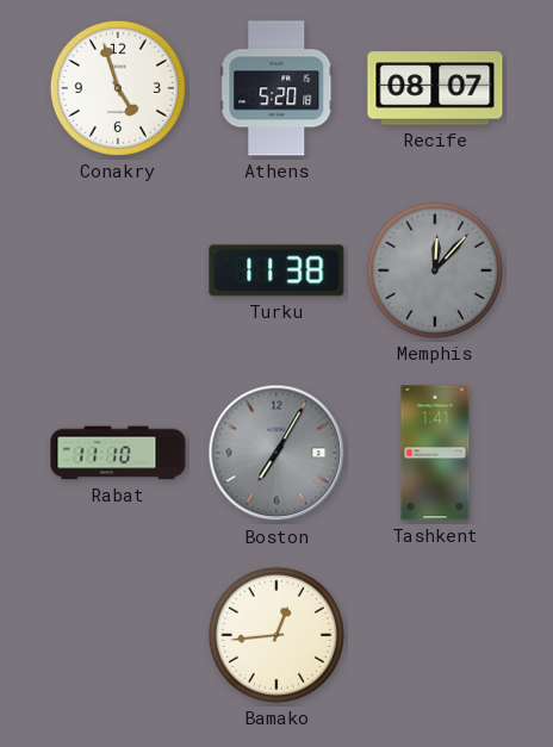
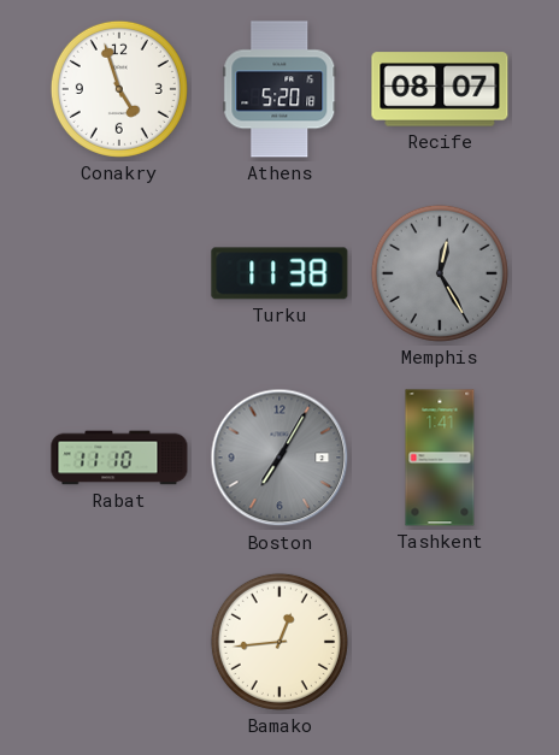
Memphis: 12:07 -> 12:25
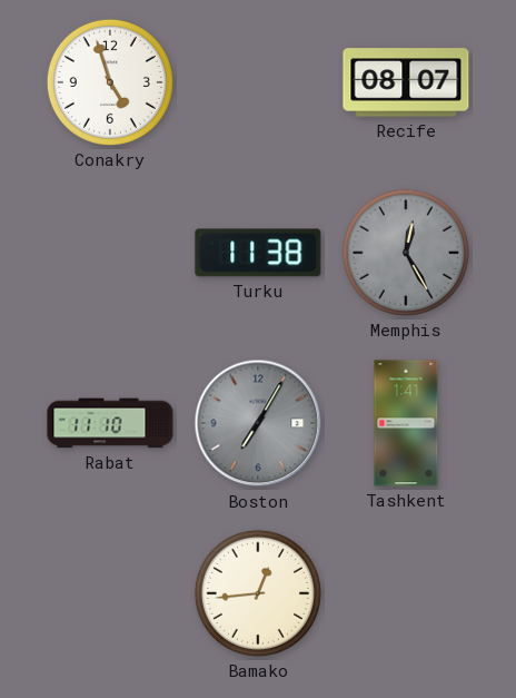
Athens: 5:20 -> none
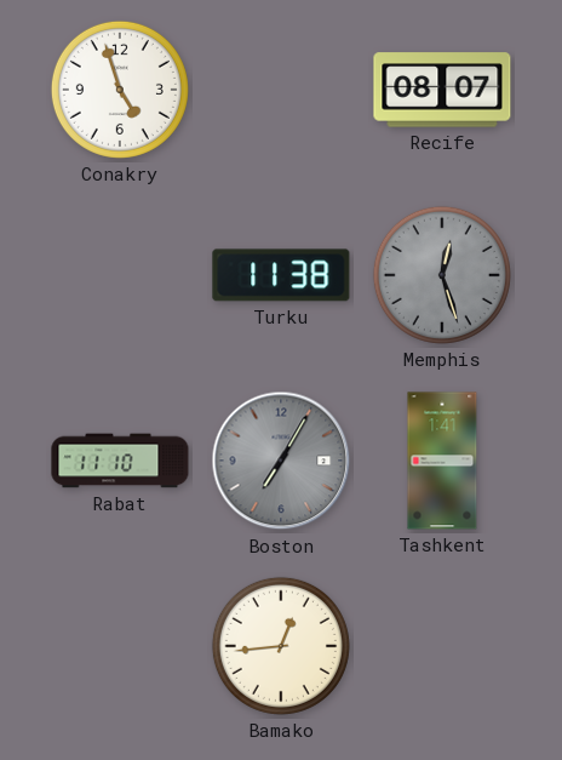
Memphis: 12:25 -> 12:27
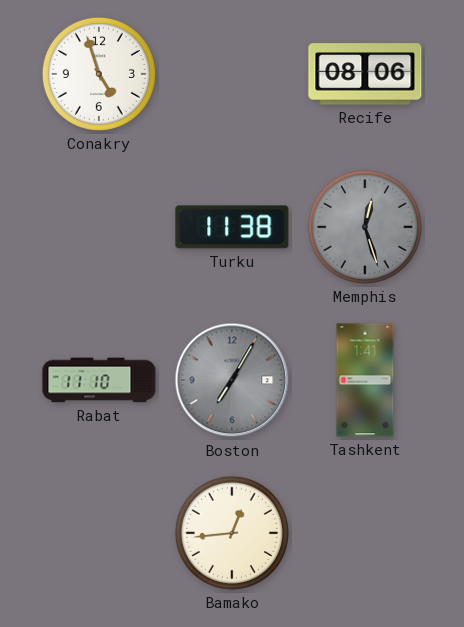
Recife: 08:07 -> 08:06
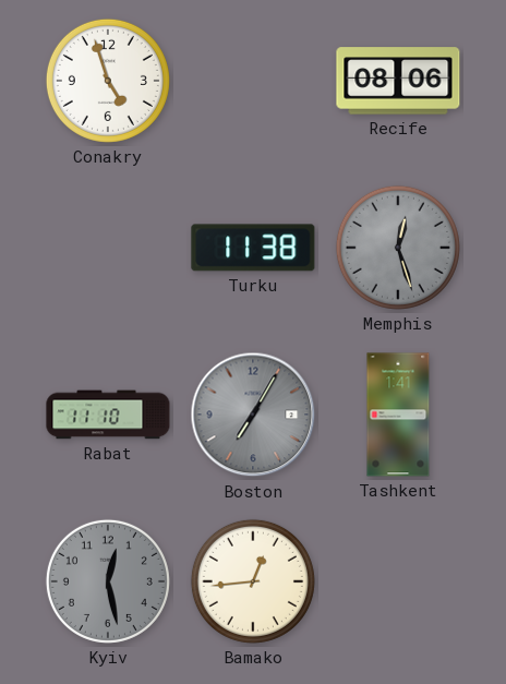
Kyiv: none -> 12:28
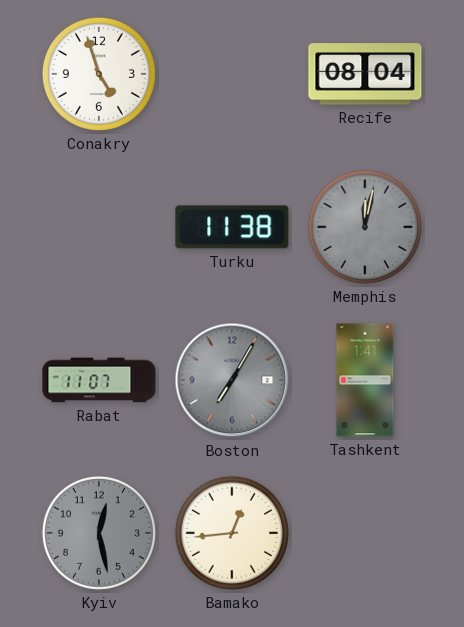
Recife: 08:06 -> 08:04
Memphis: 12:27 -> 12:02
Rabat: 11:10 -> 11:07
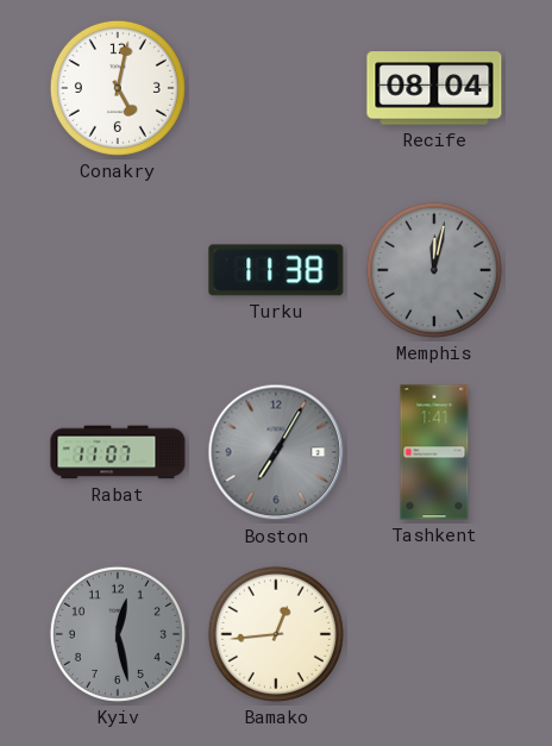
Conakry: 4:57 -> 5:02
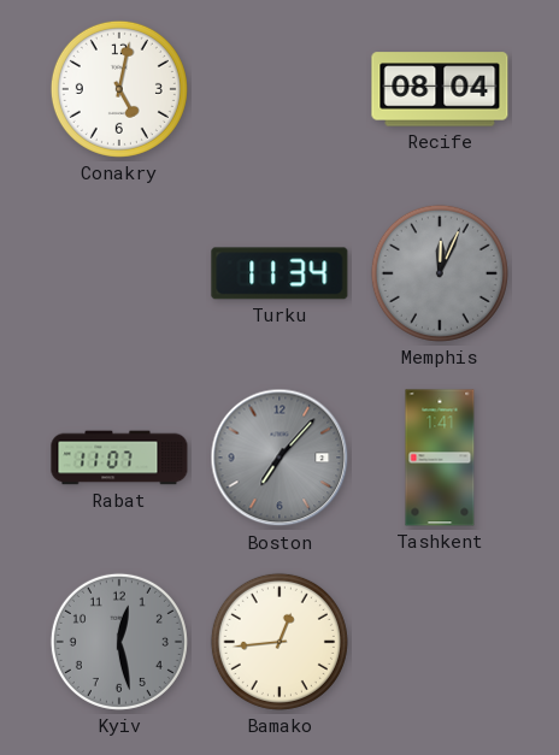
Turku: 11:38 -> 11:34
Memphis: 12:02 -> 12:04
Boston: 7:05 -> 7:07
